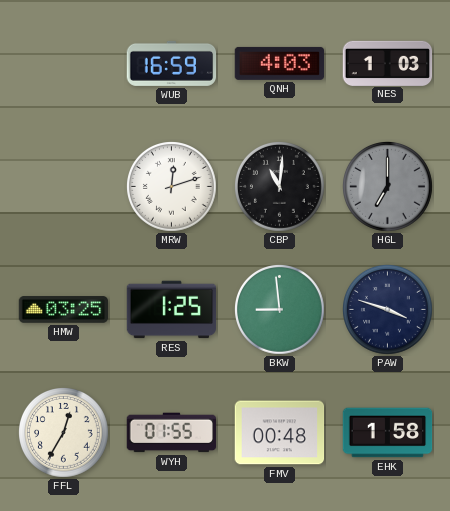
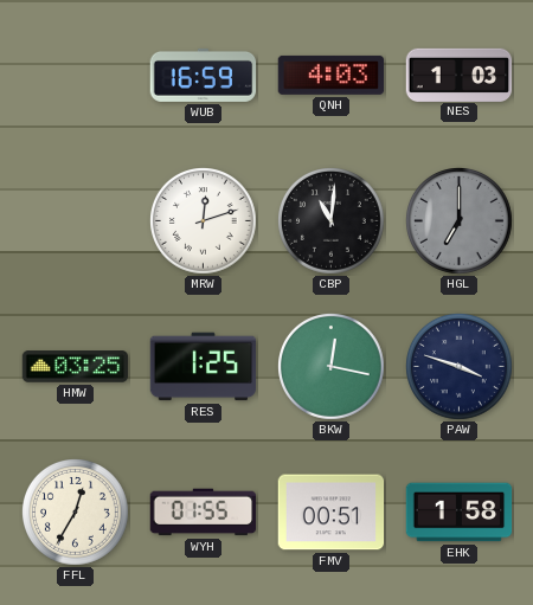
BKW: 8:59 -> 12:17
FMV: 00:48 -> 00:51
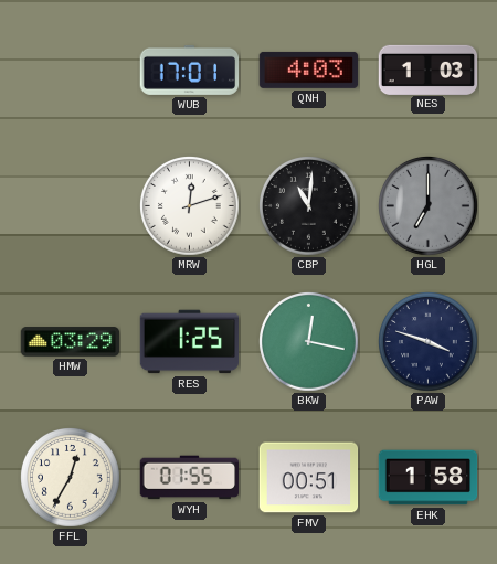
WUB: 16:59 -> 17:01
HMW: 03:25 -> 03:29
